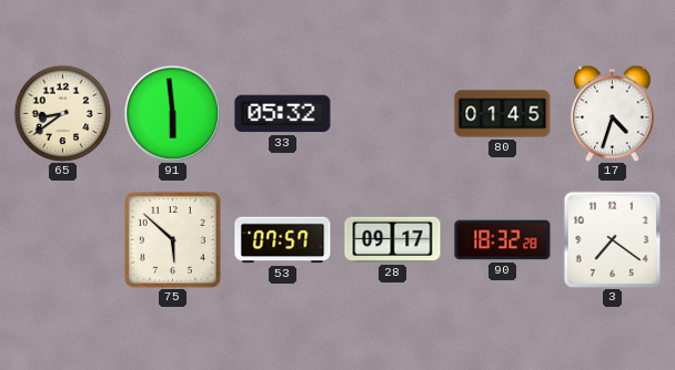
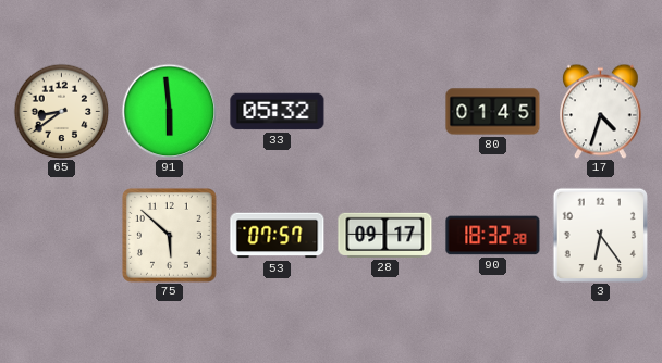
3: 7:21 -> 6:24
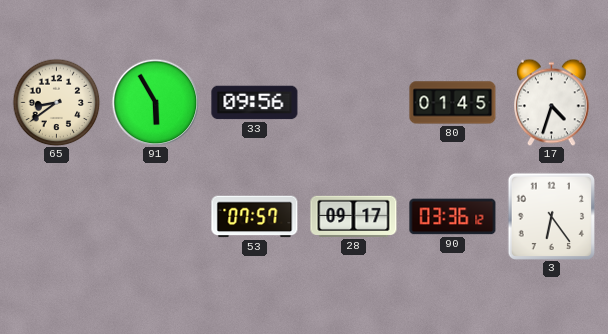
91: 5:59 -> 5:55
33: 05:32 -> 09:56
75: 5:52 -> none
90: 18:32 -> 03:36
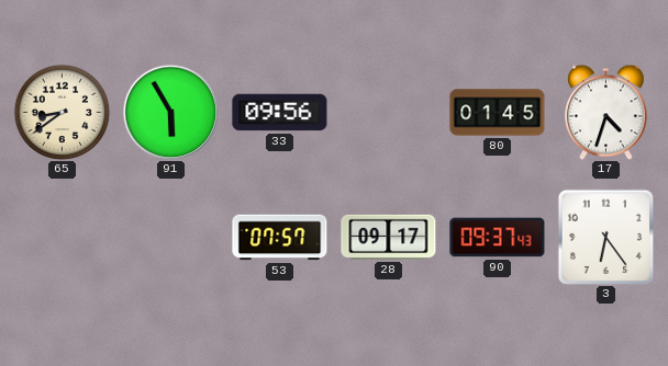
90: 03:36 -> 09:37
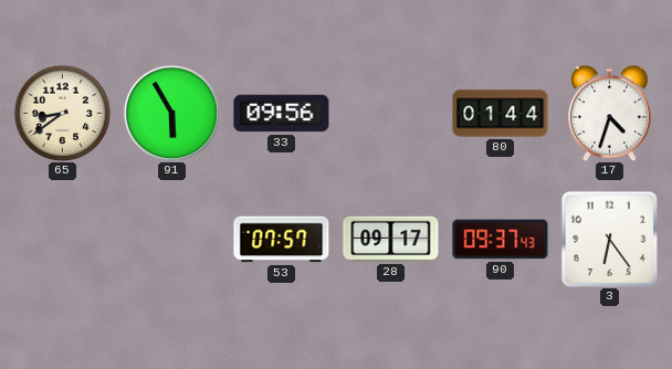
80: 01:45 -> 01:44
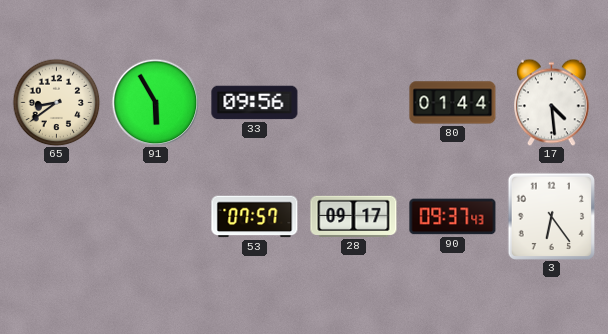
17: 4:33 -> 4:29
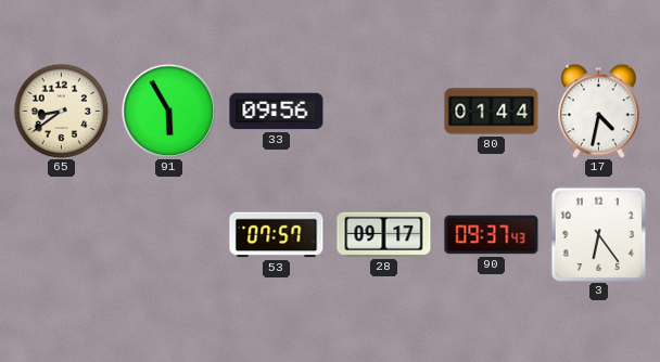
17: 4:29 -> 4:32
